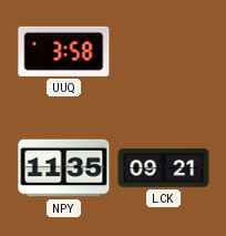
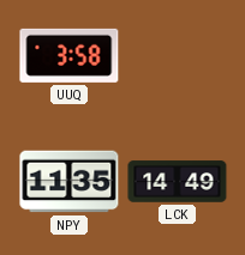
LCK: 09:21 -> 14:49
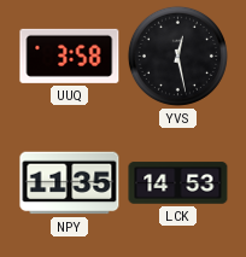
YVS: none -> 12:28
LCK: 14:49 -> 14:53
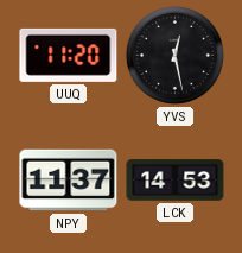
UUQ: 3:58 -> 11:20
NPY: 11:35 -> 11:37
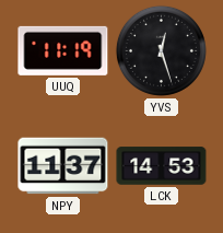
UUQ: 11:20 -> 11:19
YVS: 12:28 -> 12:27
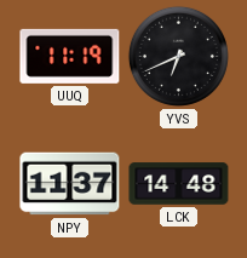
YVS: 12:27 -> 6:41
LCK: 14:53 -> 14:48
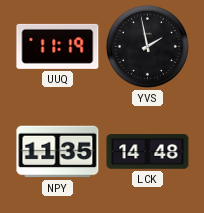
YVS: 6:41 -> 1:58
NPY: 11:37 -> 11:35
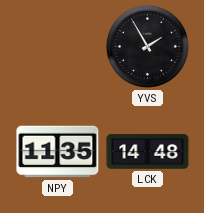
UUQ: 11:19 -> none
YVS: 1:58 -> 1:55
